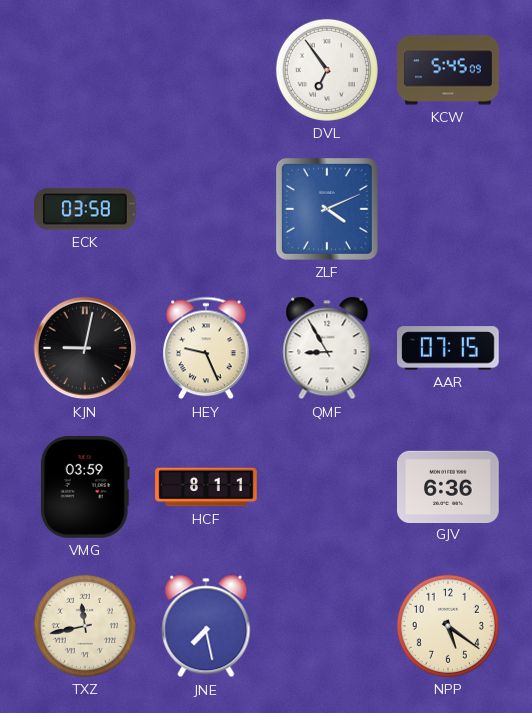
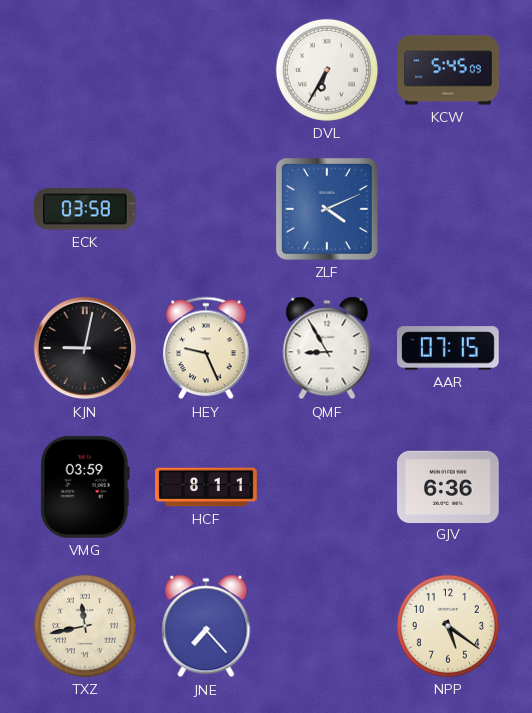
DVL: 6:54 -> 6:35
JNE: 7:28 -> 7:23
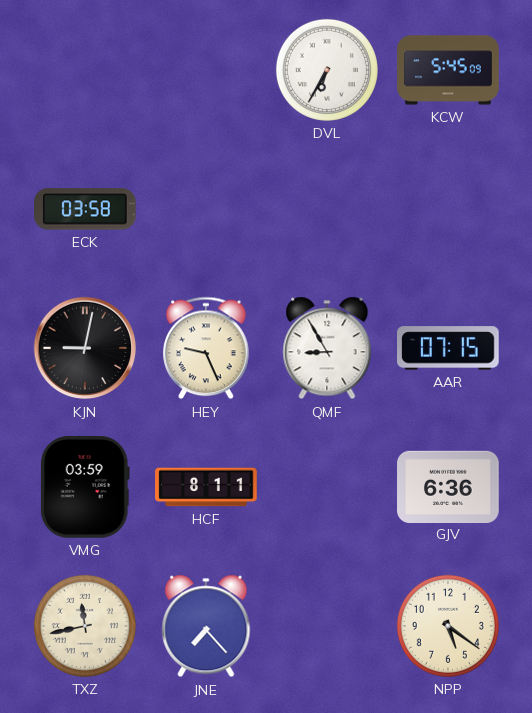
ZLF: 4:11 -> none
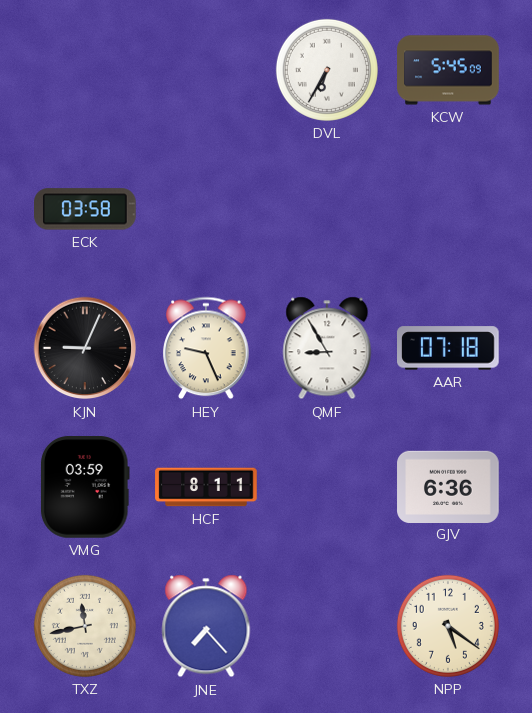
KJN: 9:02 -> 9:04
AAR: 07:15 -> 07:18
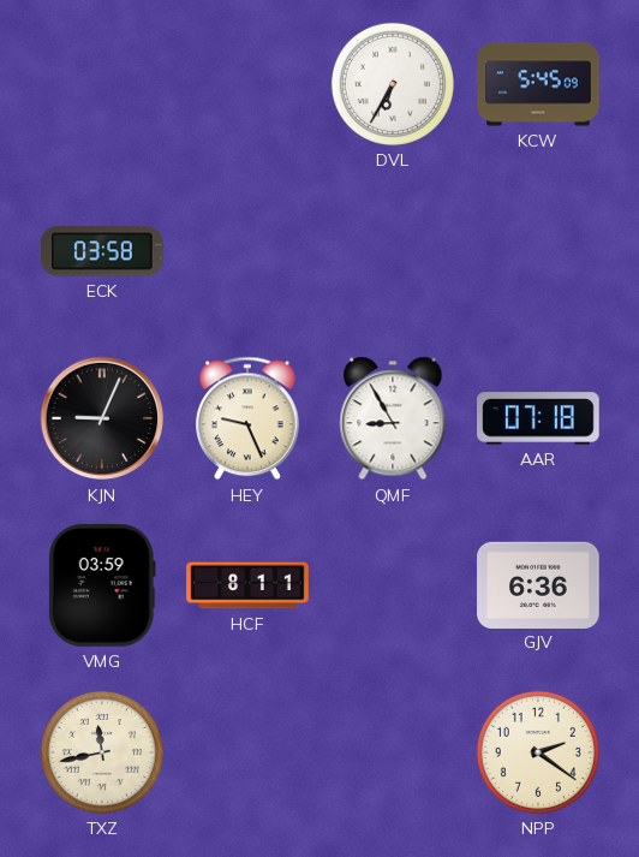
JNE: 7:23 -> none
NPP: 5:21 -> 2:21
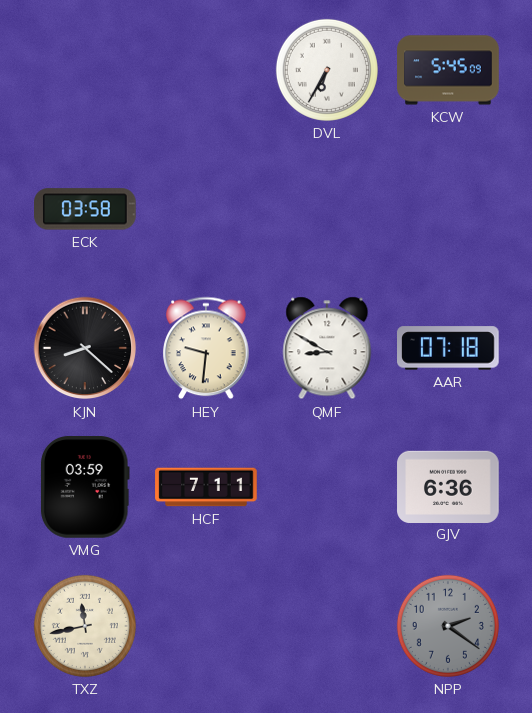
KJN: 9:04 -> 8:22
HEY: 9:26 -> 9:31
QMF: 8:55 -> 8:50
HCF: 8:11 -> 7:11
NPP dial: cream -> grey
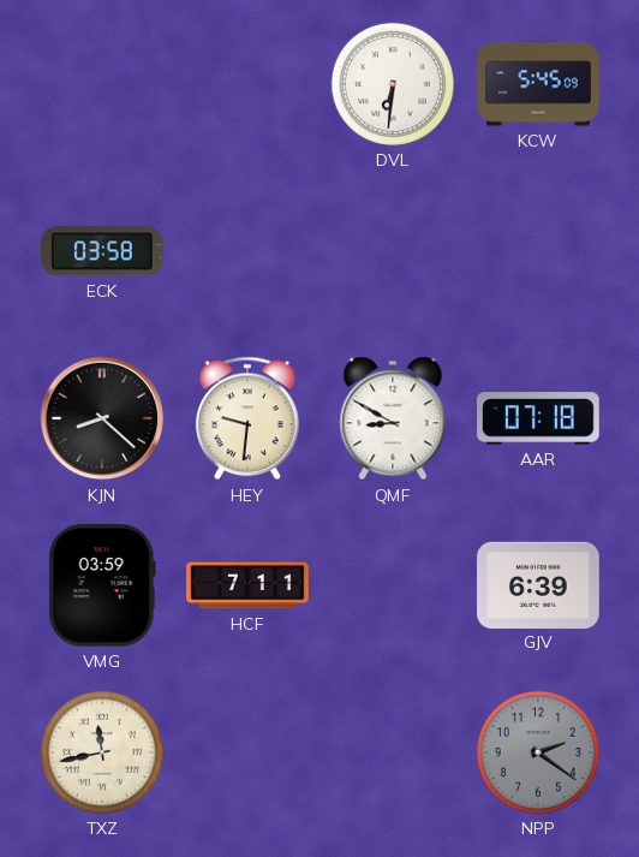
DVL: 6:35 -> 6:31
GJV: 6:36 -> 6:39
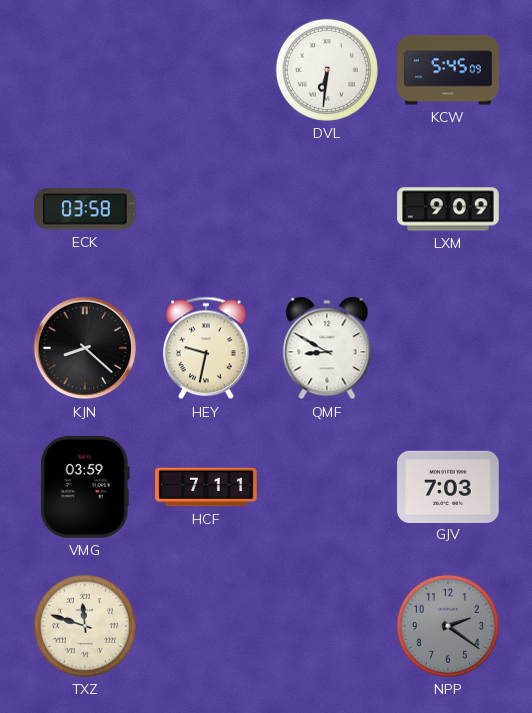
LXM: none -> 9:09
HEY: 9:31 -> 9:32
AAR: 07:18 -> none
GJV: 6:39 -> 7:03
TXZ: 11:43 -> 11:48
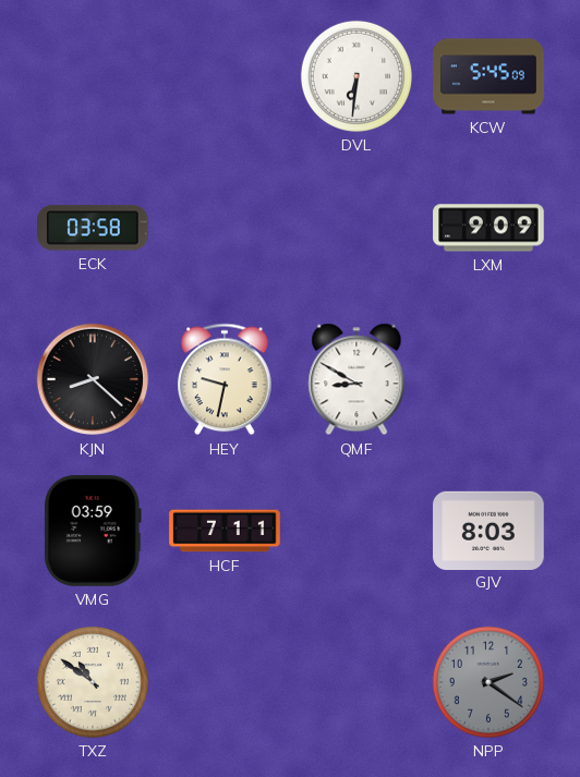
GJV: 7:03 -> 8:03
TXZ: 11:48 -> 10:51
